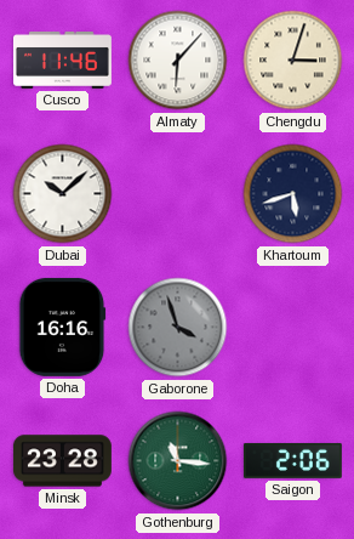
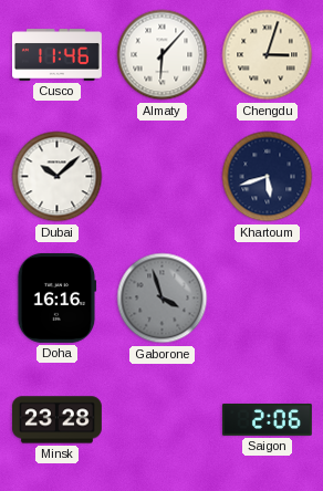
Gothenburg: 11:16 -> none
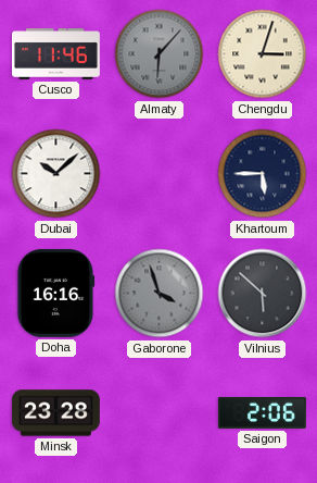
Almaty dial: white -> grey
Khartoum: 5:42 -> 5:45
Vilnius: none -> 5:52
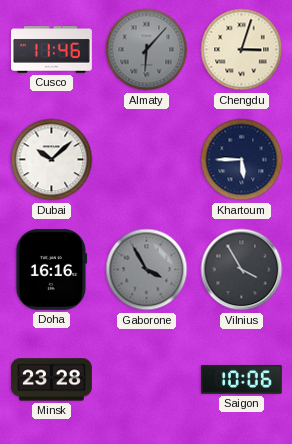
Gaborone: 3:57 -> 3:55
Vilnius: 5:52 -> 3:55
Saigon: 2:06 -> 10:06
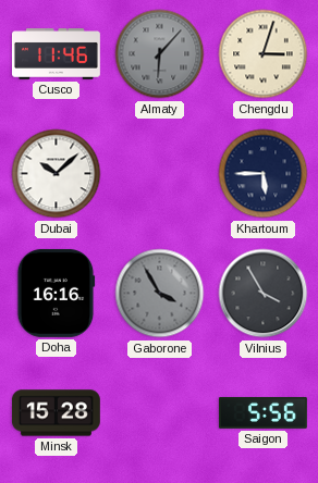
Minsk: 23:28 -> 15:28
Saigon: 10:06 -> 5:56
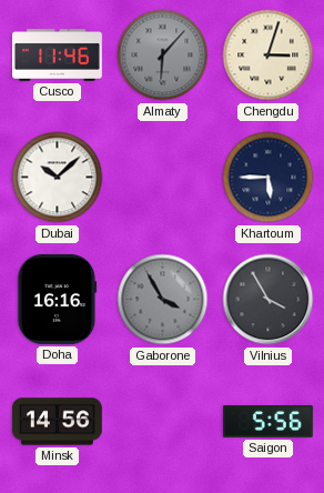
Minsk: 15:28 -> 14:56
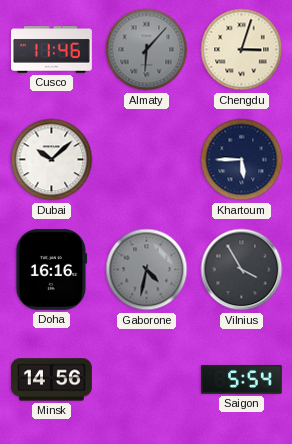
Gaborone: 3:55 -> 4:32
Saigon: 5:56 -> 5:54
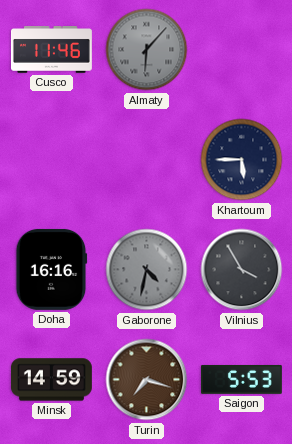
Chengdu: 3:03 -> none
Dubai: 10:08 -> none
Minsk: 14:56 -> 14:59
Turin: none -> 7:18
Saigon: 5:54 -> 5:53
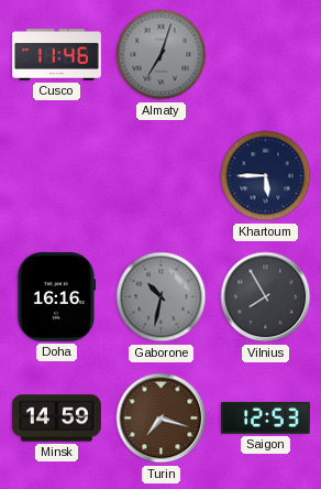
Almaty: 6:07 -> 7:03
Gaborone: 4:32 -> 10:32
Vilnius: 3:55 -> 7:55
Saigon: 5:53 -> 12:53
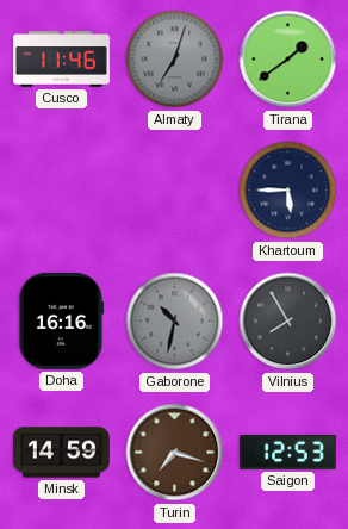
Tirana: none -> 1:39
